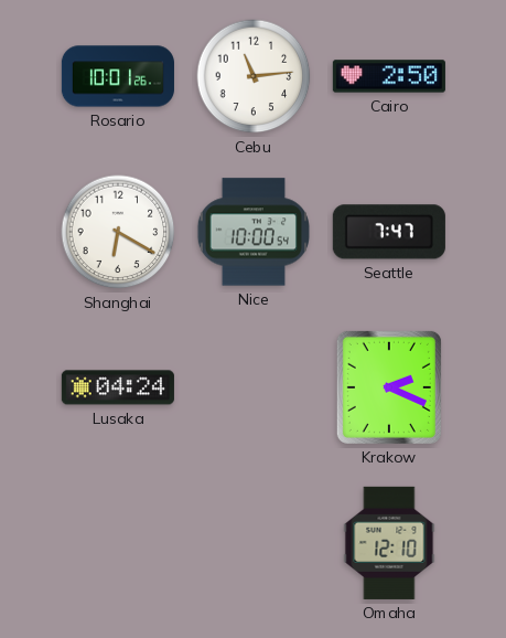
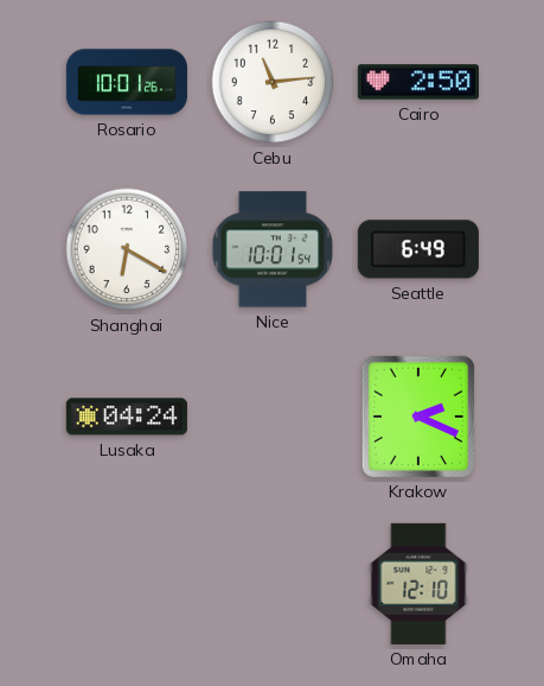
Nice: 10:00 -> 10:01
Seattle: 7:47 -> 6:49
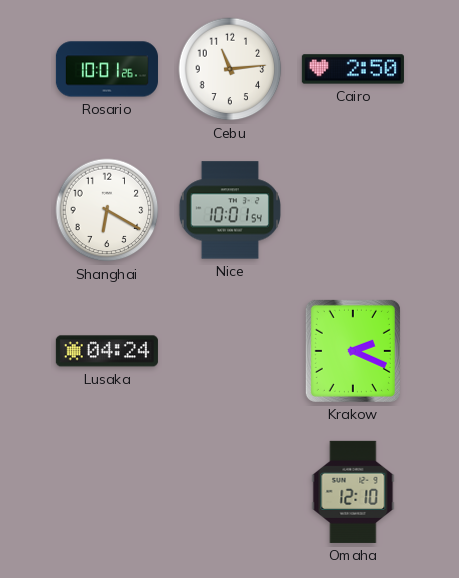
Seattle: 6:49 -> none
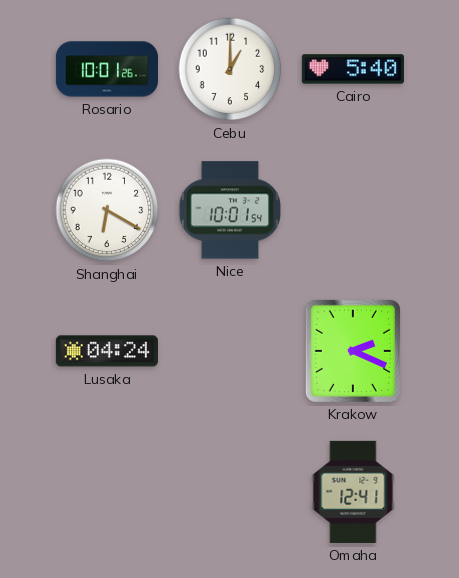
Cebu: 11:14 -> 1:00
Cairo: 2:50 -> 5:40
Omaha: 12:10 -> 12:41
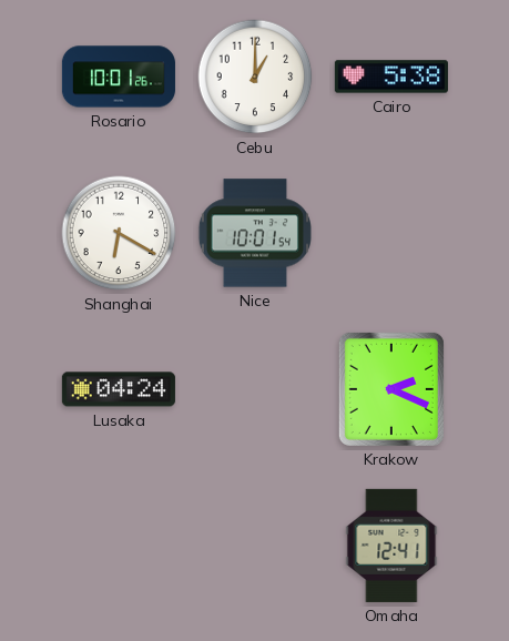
Cairo: 5:40 -> 5:38
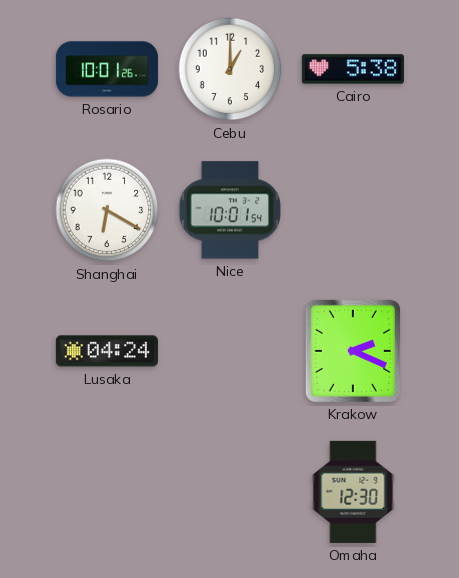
Omaha: 12:41 -> 12:30
